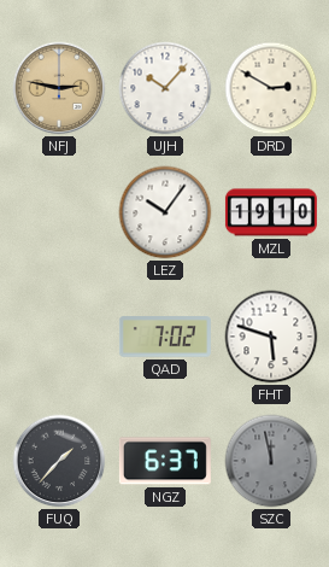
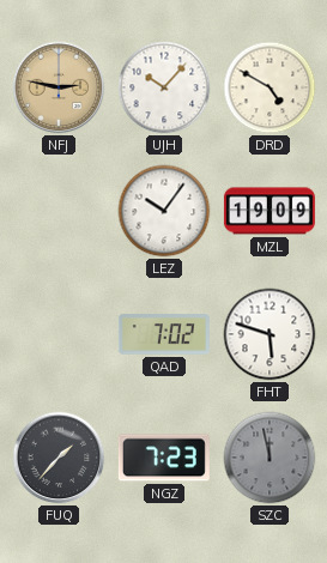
DRD: 2:50 -> 4:50
MZL: 19:10 -> 19:09
NGZ: 6:37 -> 7:23
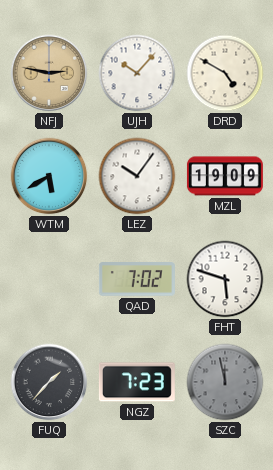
WTM: none -> 5:40
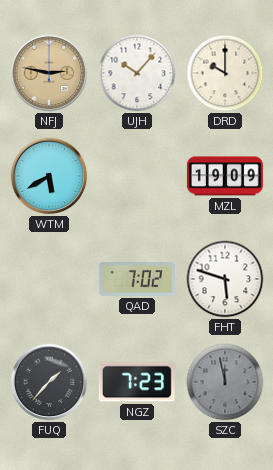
DRD: 4:50 -> 10:00
LEZ: 10:06 -> none
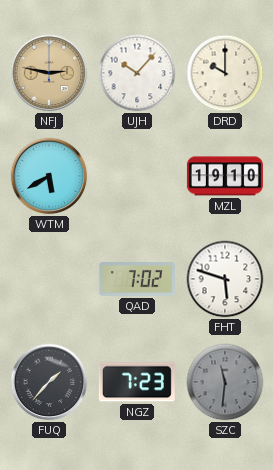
MZL: 19:09 -> 19:10
SZC: 11:58 -> 11:31
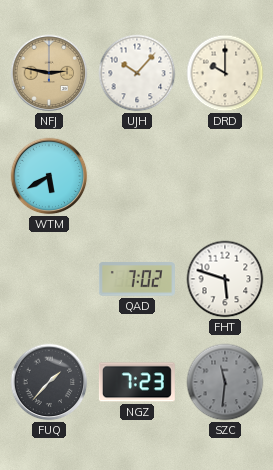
MZL: 19:10 -> none
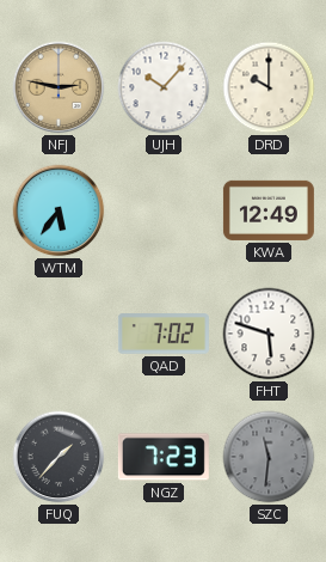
WTM: 5:40 -> 5:36
KWA: none -> 12:49
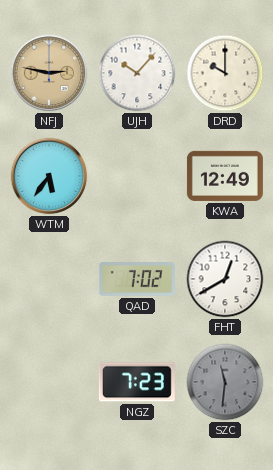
FHT: 5:48 -> 12:40
FUQ: 1:37 -> none
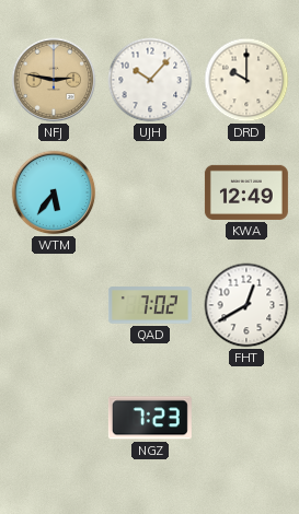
SZC: 11:31 -> none
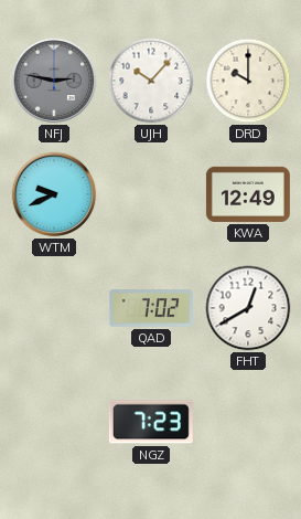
NFJ dial: champagne -> grey
WTM: 5:36 -> 9:41
